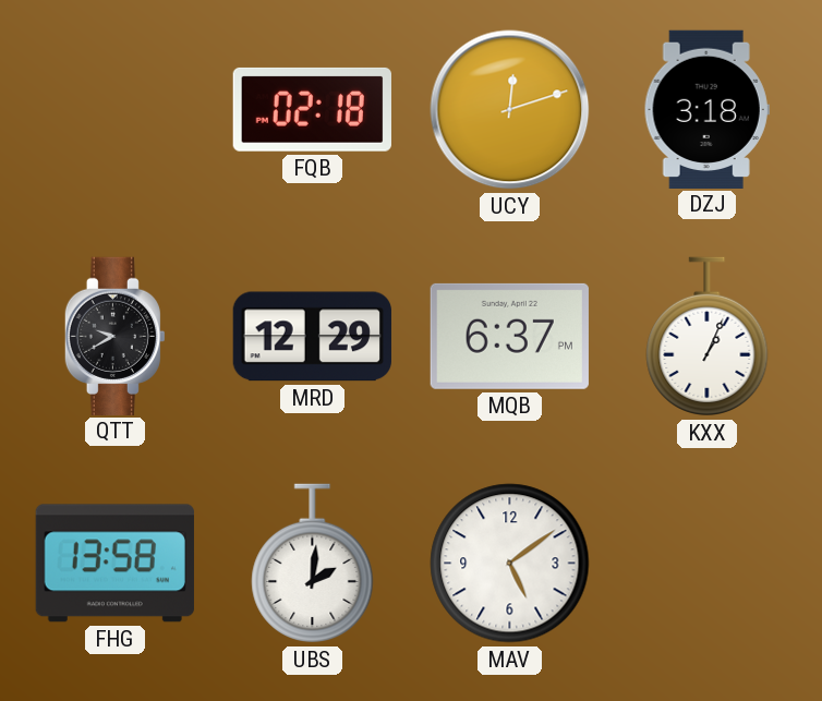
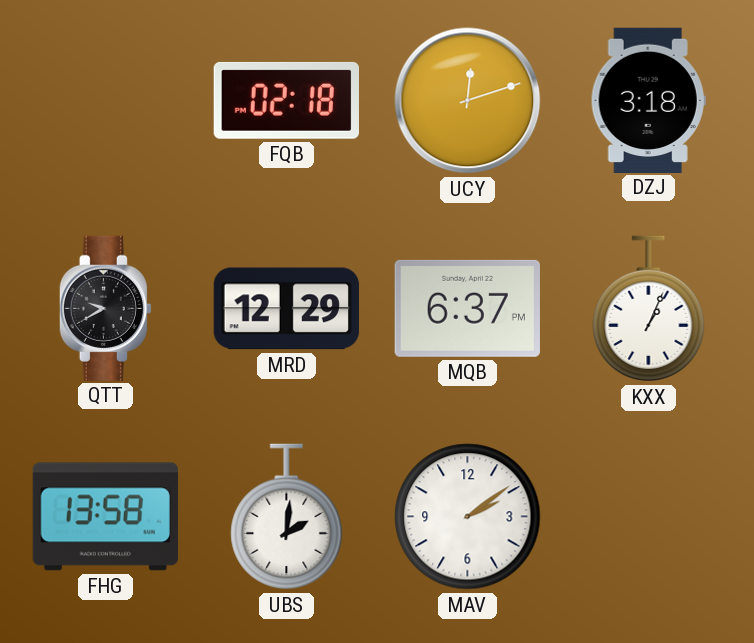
MAV: 5:09 -> 2:09
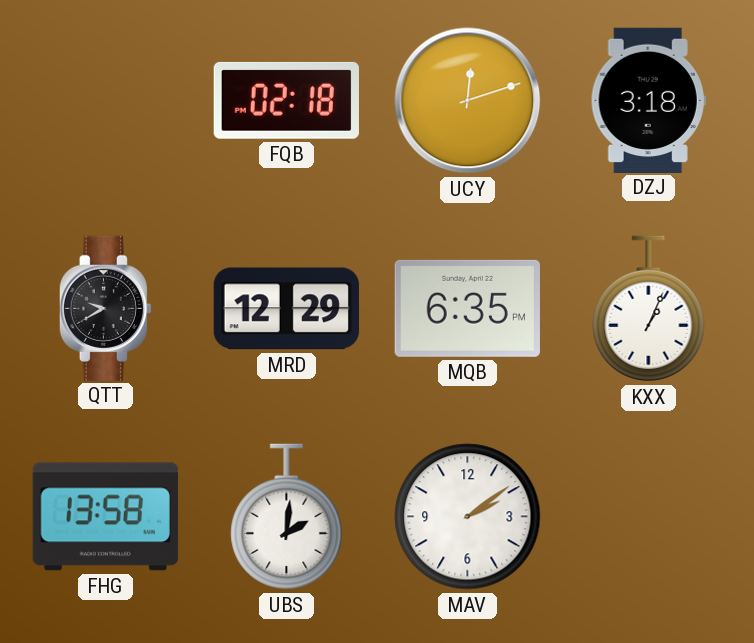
MQB: 6:37 -> 6:35
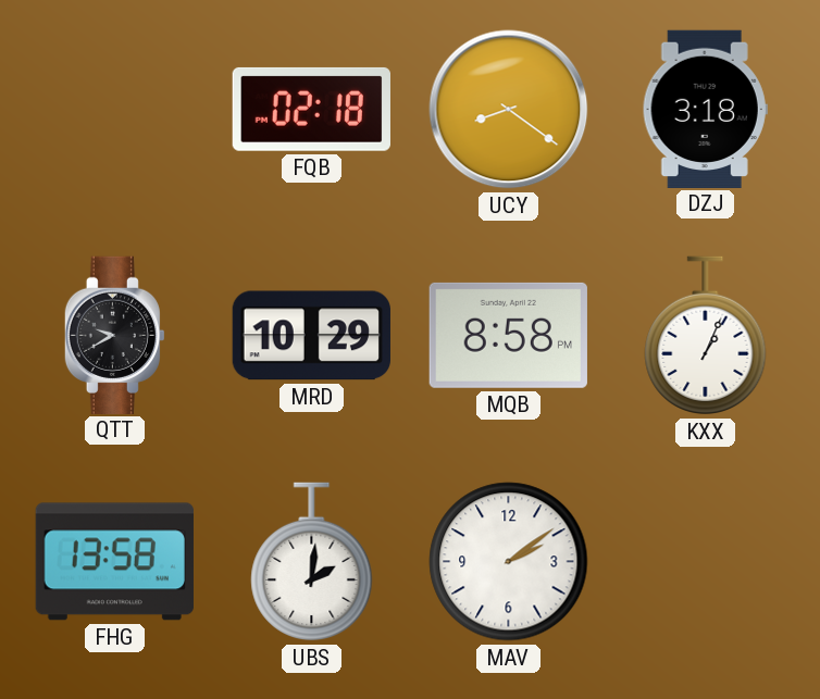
UCY: 12:12 -> 8:21
MRD: 12:29 -> 10:29
MQB: 6:35 -> 8:58
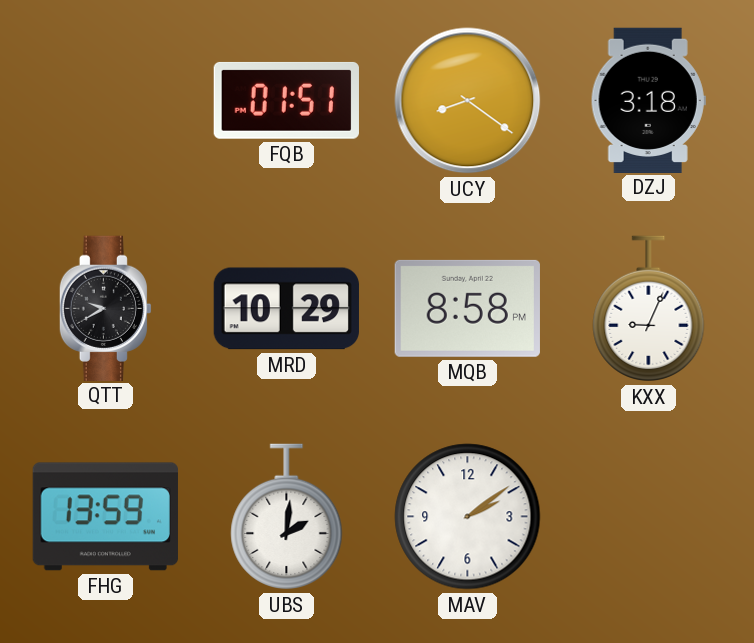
FQB: 02:18 -> 01:51
KXX: 1:04 -> 9:04
FHG: 13:58 -> 13:59
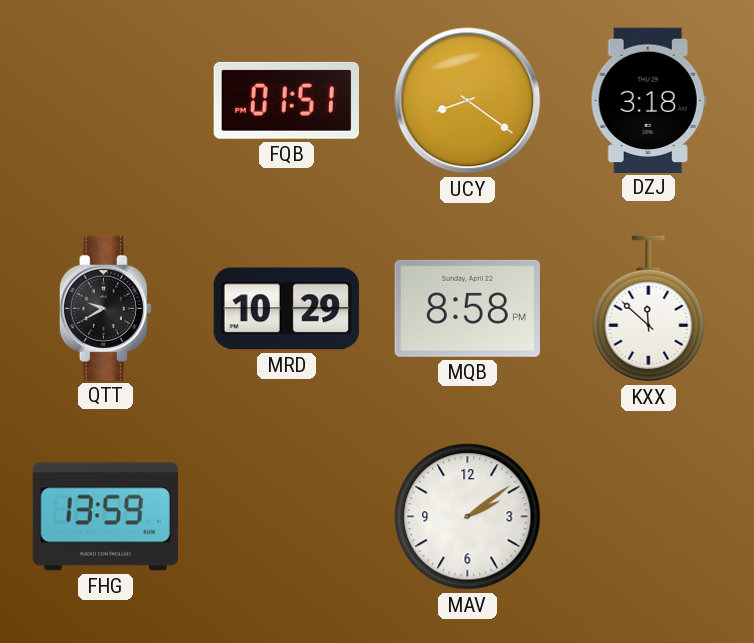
KXX: 9:04 -> 11:52
UBS: 2:01 -> none
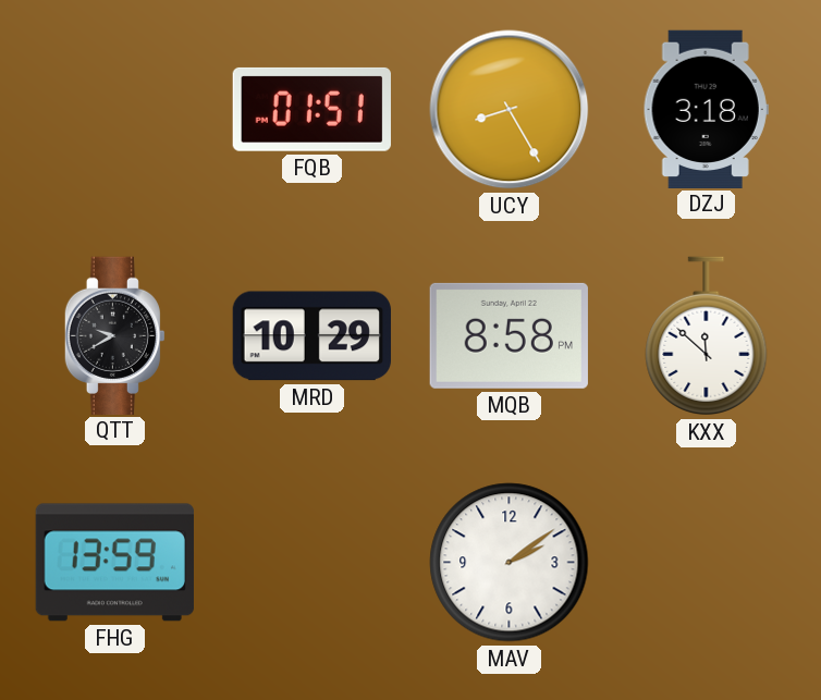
UCY: 8:21 -> 8:25
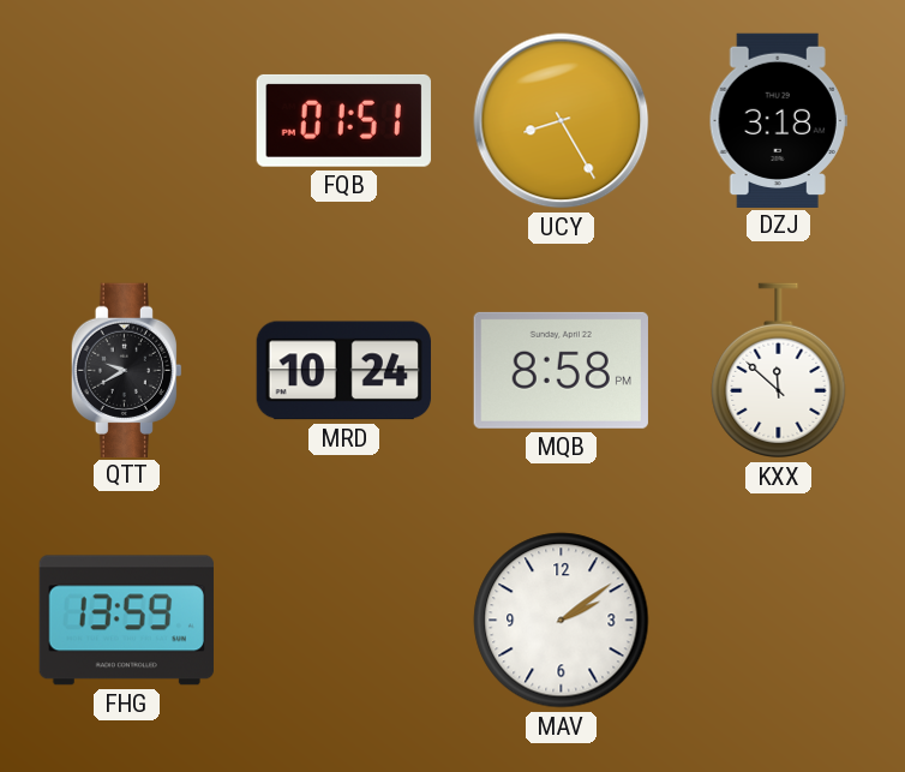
MRD: 10:29 -> 10:24
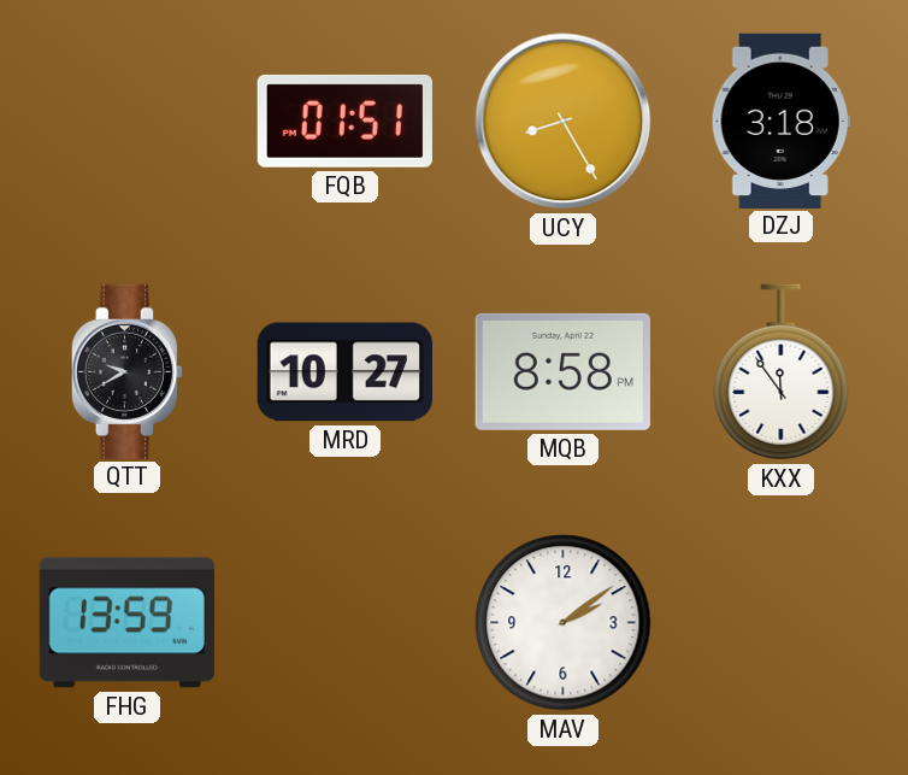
MRD: 10:24 -> 10:27
KXX: 11:52 -> 11:54
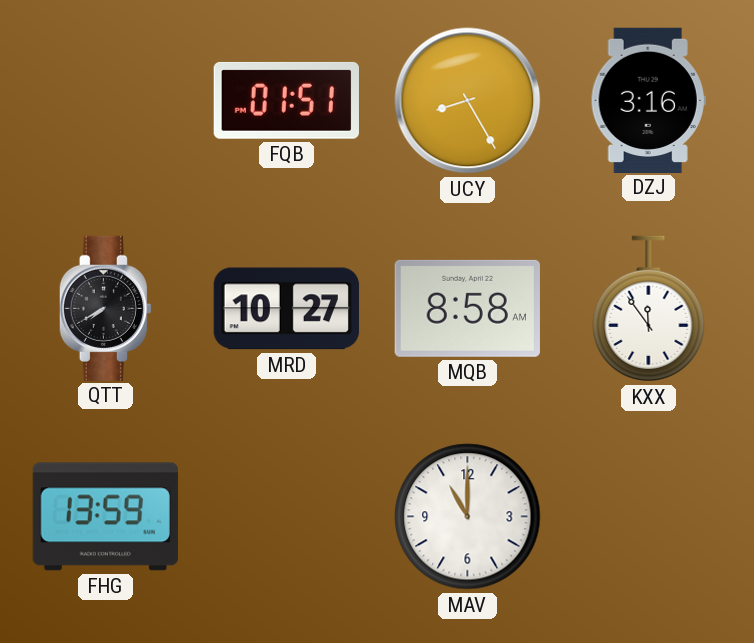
DZJ: 3:18 -> 3:16
QTT: 9:40 -> 7:40
MQB: 8:58 PM -> 8:58 AM
MAV: 2:09 -> 11:00
